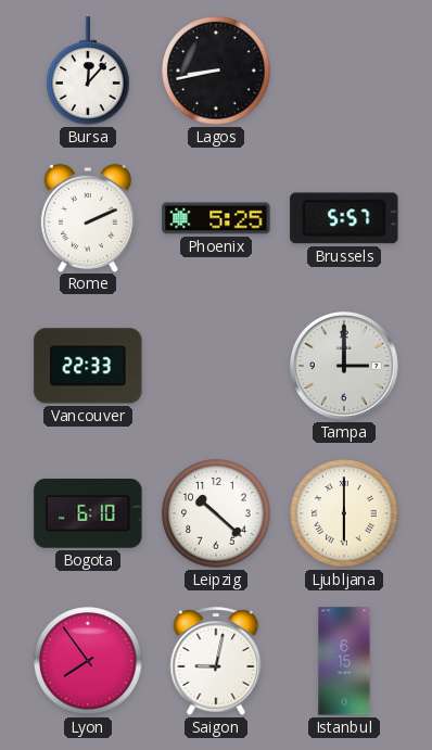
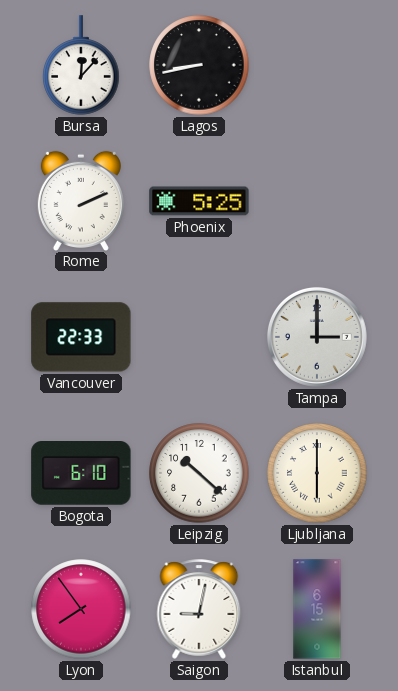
Brussels: 5:57 -> none
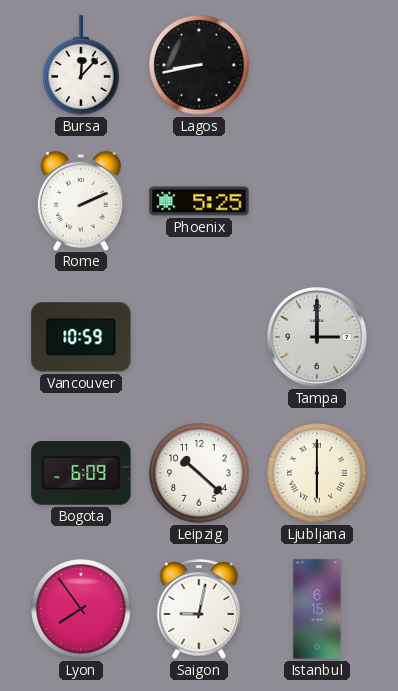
Vancouver: 22:33 -> 10:59
Bogota: 6:10 -> 6:09
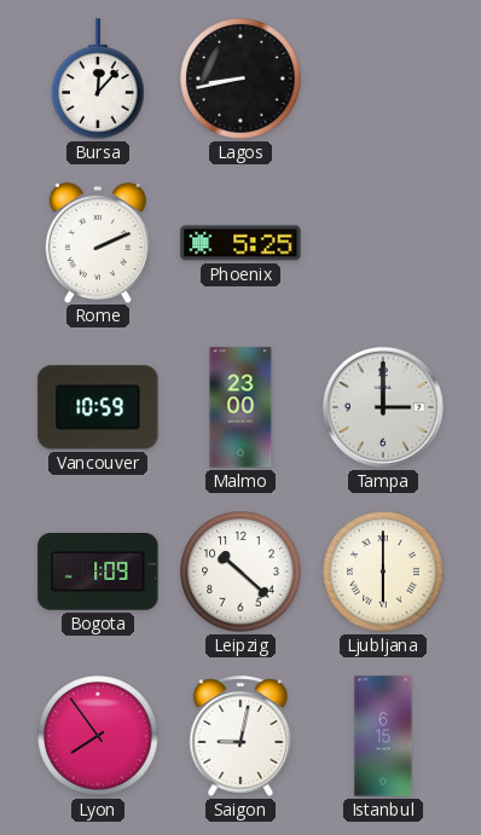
Malmo: none -> 23:00
Bogota: 6:09 -> 1:09
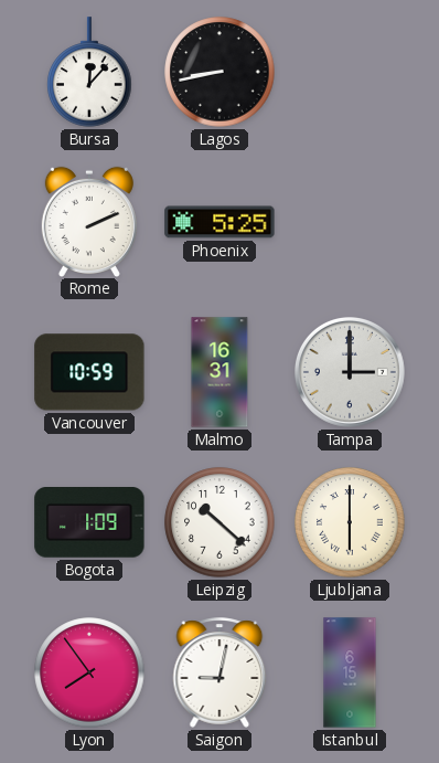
Malmo: 23:00 -> 16:31
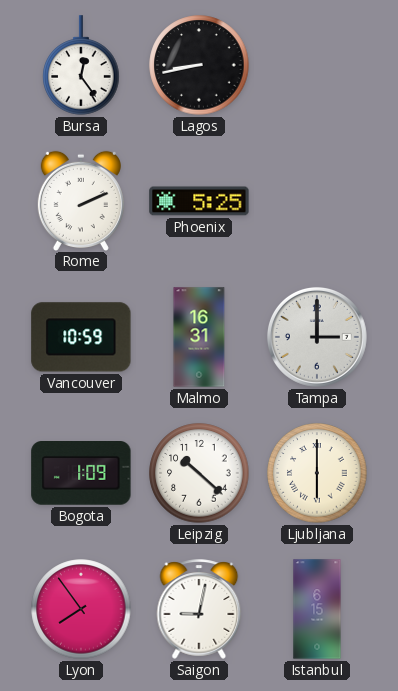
Bursa: 12:07 -> 12:24
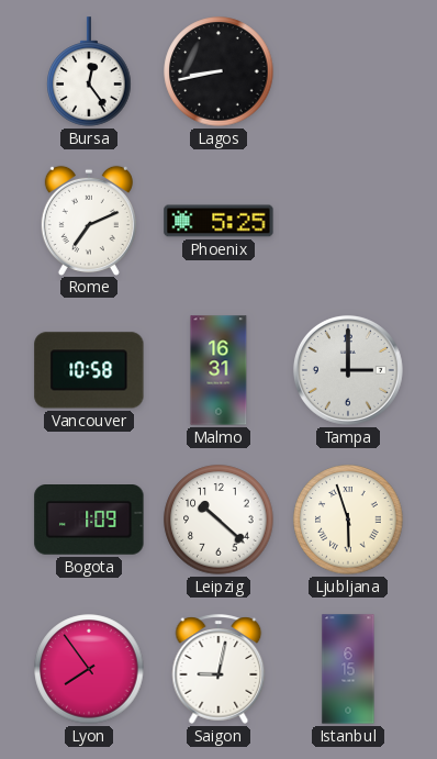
Rome: 2:11 -> 7:11
Vancouver: 10:59 -> 10:58
Ljubljana: 6:00 -> 5:57
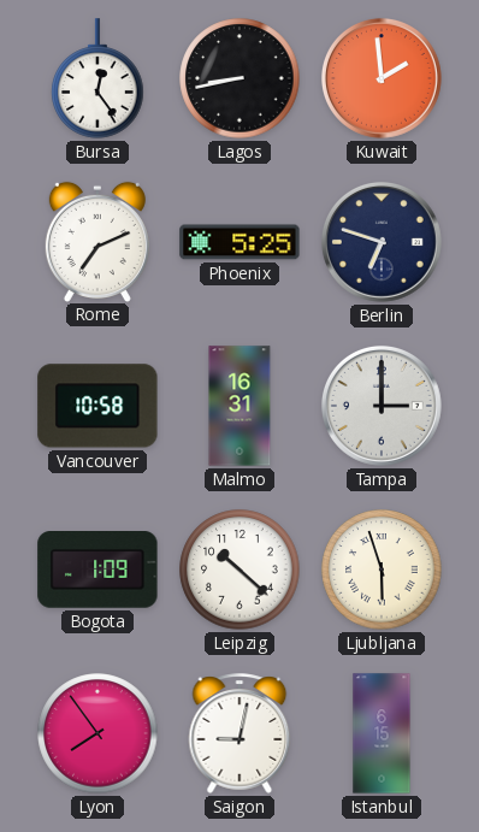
Kuwait: none -> 1:59
Berlin: none -> 6:48
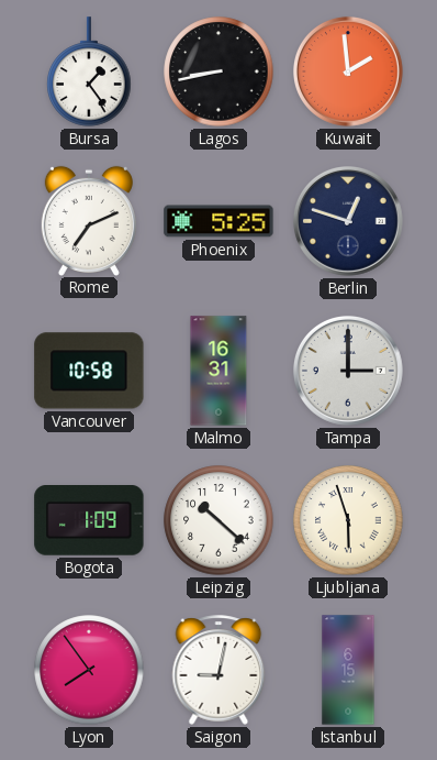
Bursa: 12:24 -> 1:24
Berlin: 6:48 -> 12:48
